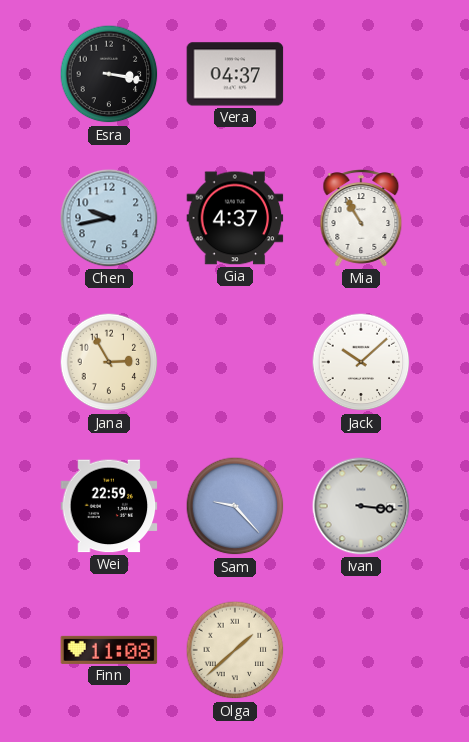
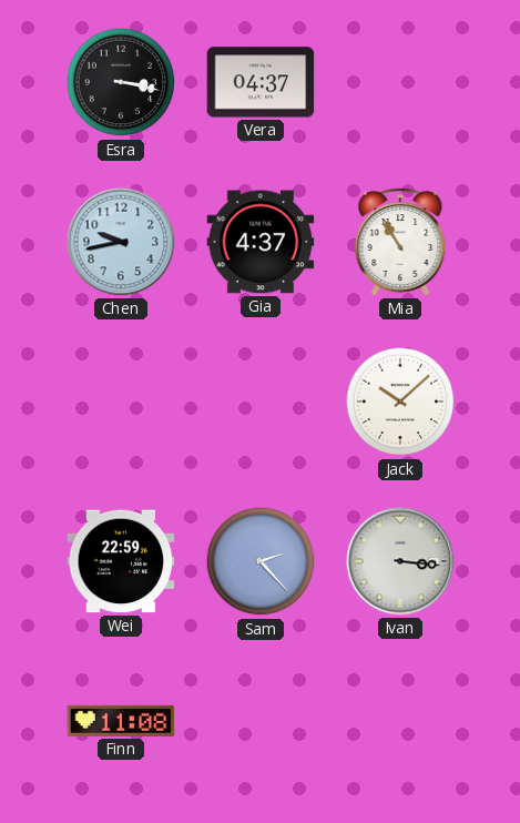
Jana: 2:55 -> none
Sam: 9:23 -> 2:23
Olga: 1:38 -> none
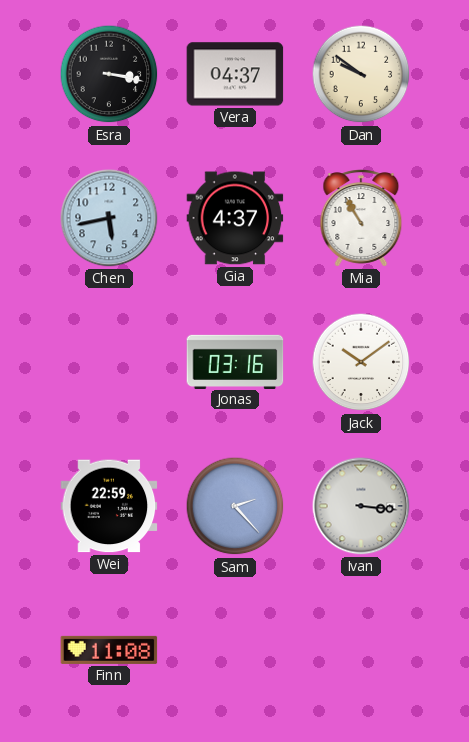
Dan: none -> 9:51
Chen: 9:43 -> 5:43
Jonas: none -> 03:16
Jack: 10:08 -> 10:09
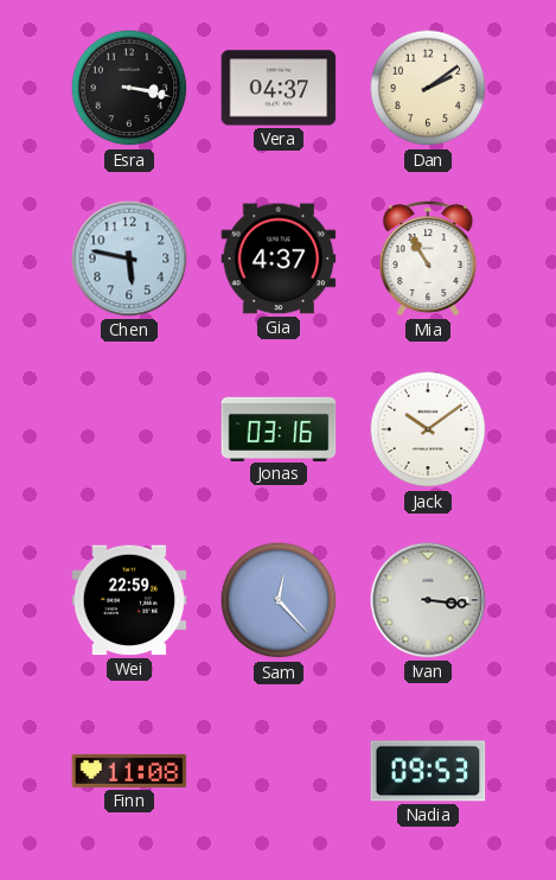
Dan: 9:51 -> 2:09
Chen: 5:43 -> 5:47
Sam: 2:23 -> 12:23
Nadia: none -> 09:53
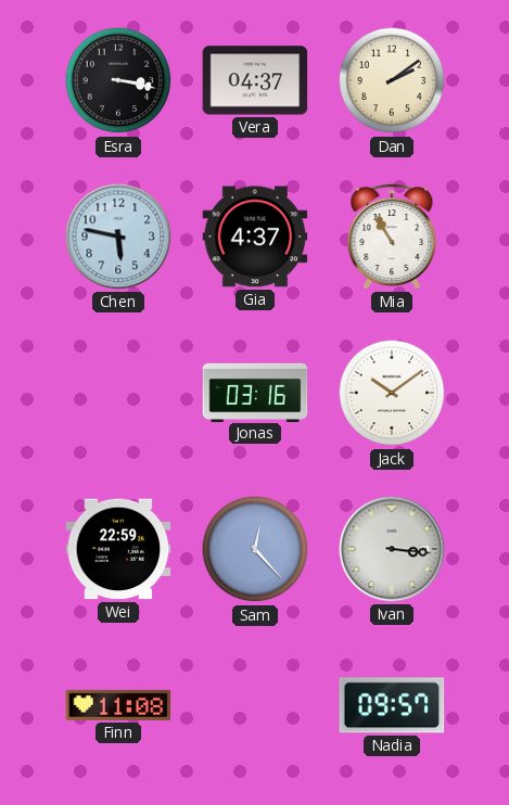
Nadia: 09:53 -> 09:57
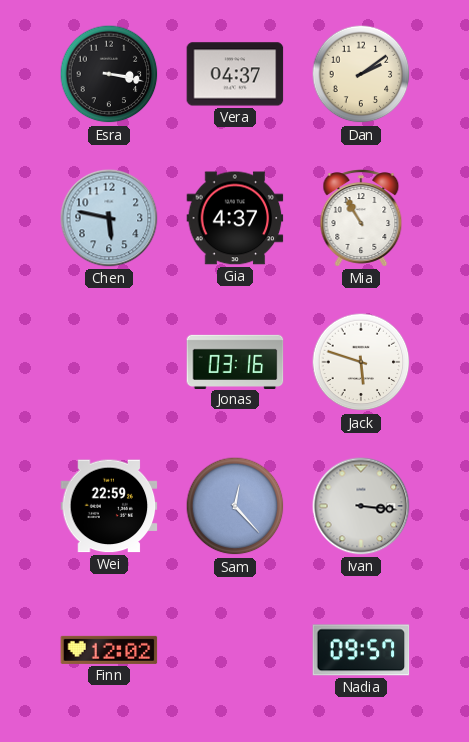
Jack: 10:09 -> 5:48
Finn: 11:08 -> 12:02
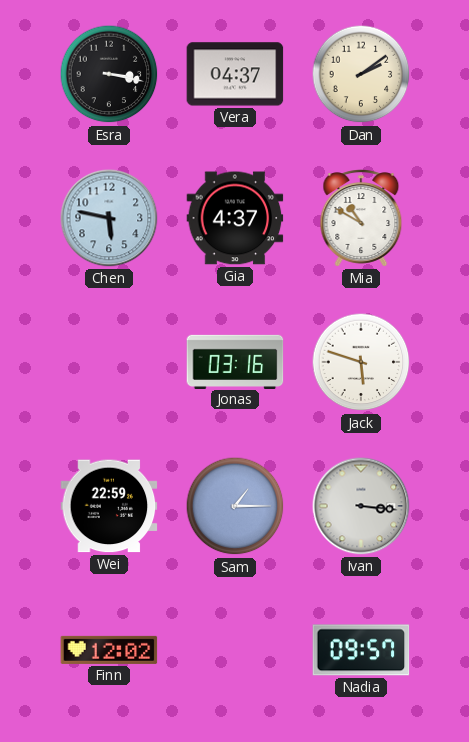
Mia: 10:55 -> 10:50
Sam: 12:23 -> 1:15
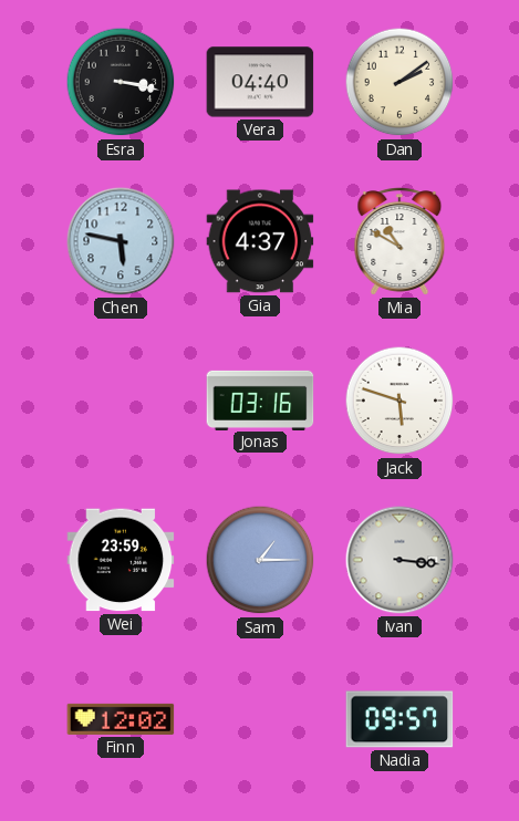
Vera: 04:37 -> 04:40
Wei: 22:59 -> 23:59
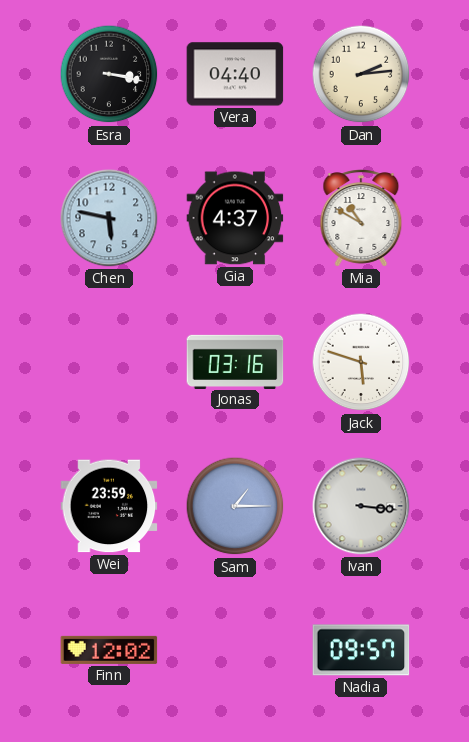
Dan: 2:09 -> 2:14
